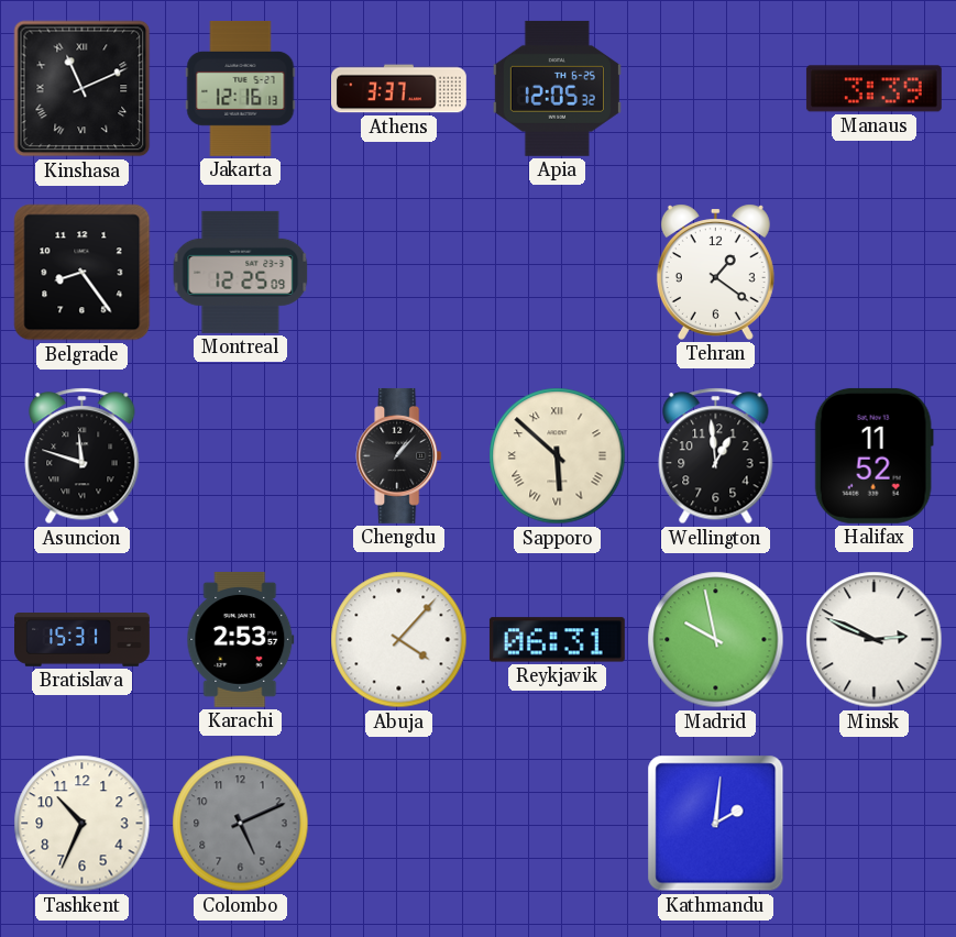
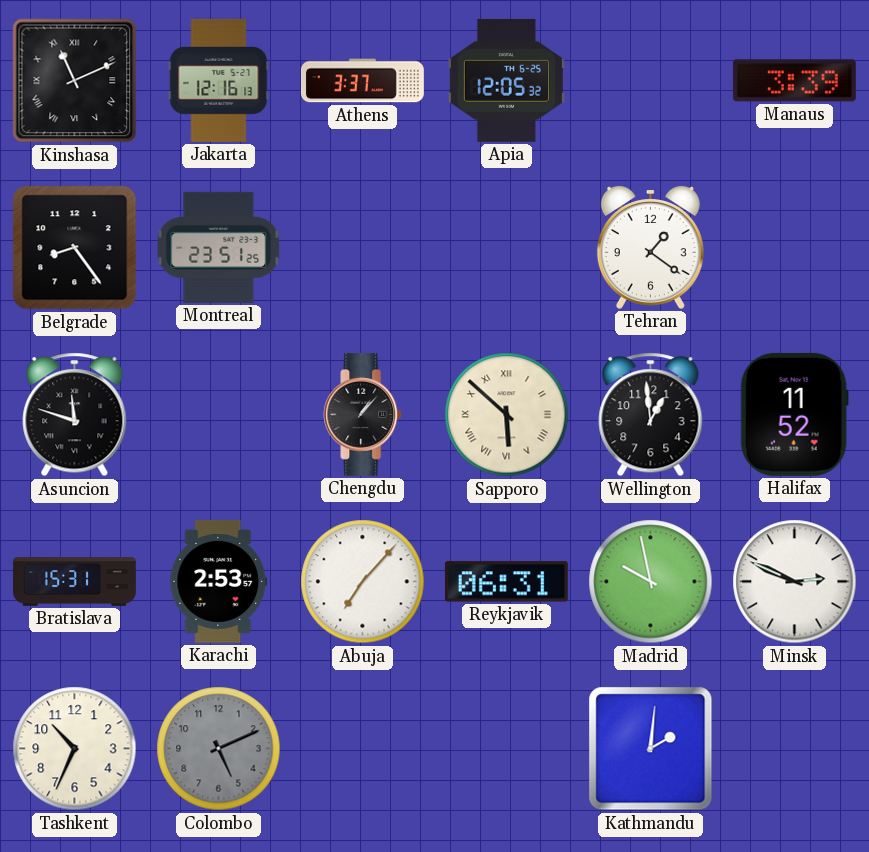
Montreal: 12:25 -> 23:51
Abuja: 4:07 -> 7:07
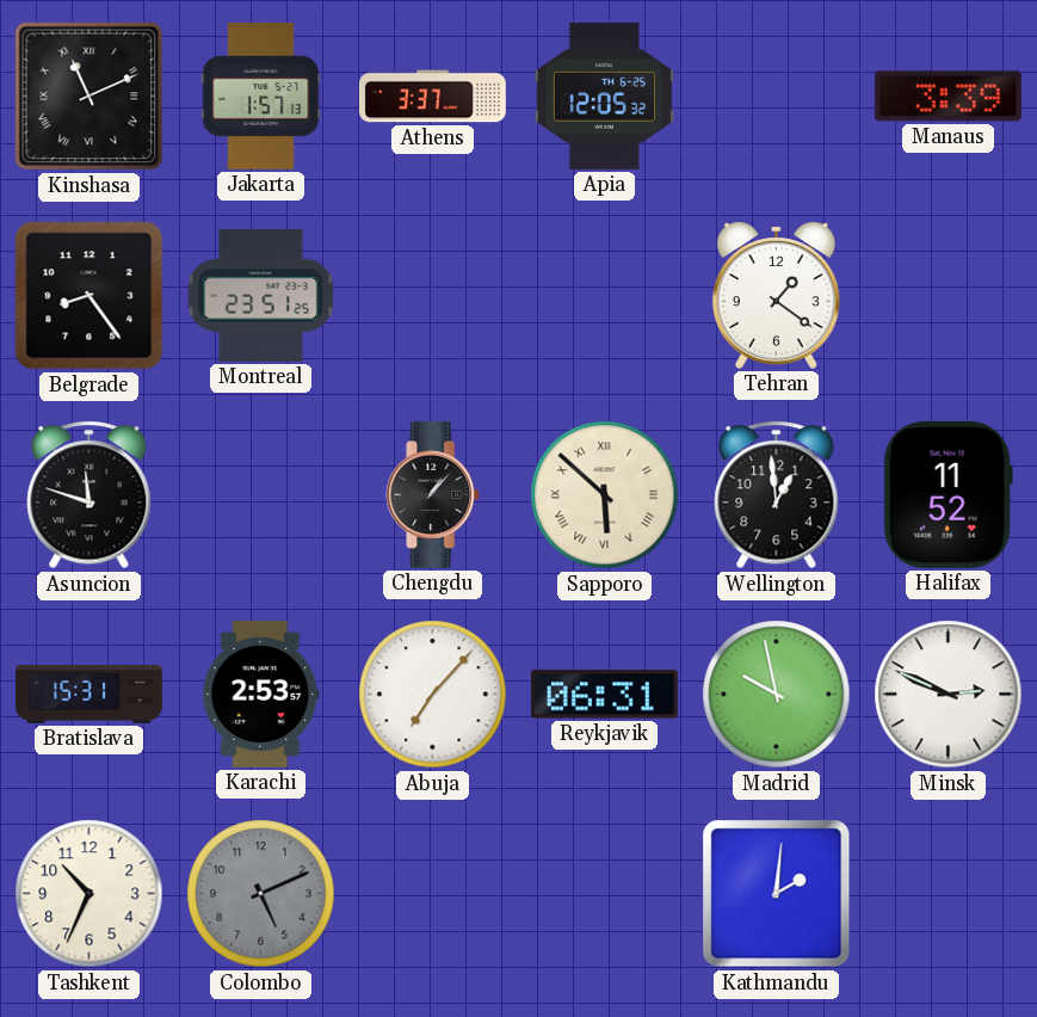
Jakarta: 12:16 -> 1:57
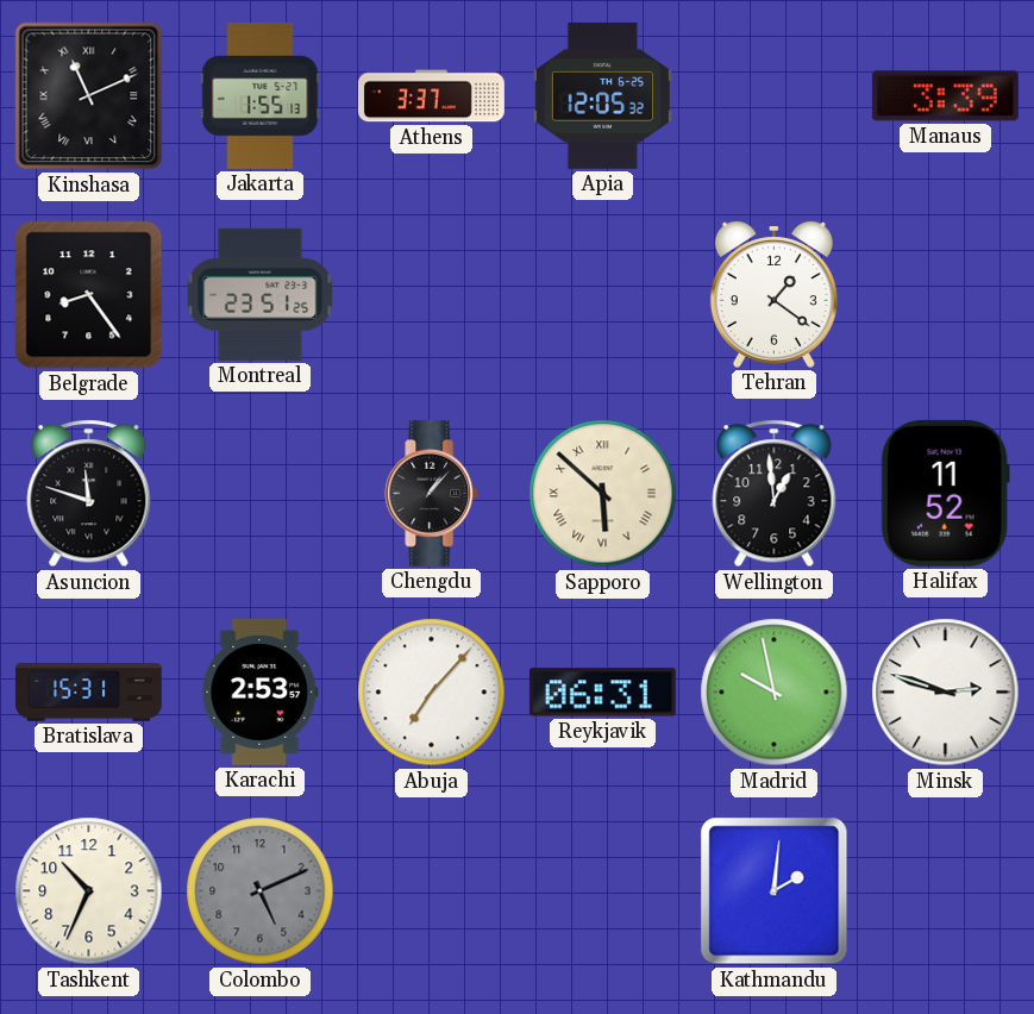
Jakarta: 1:57 -> 1:55
Minsk: 2:49 -> 2:48
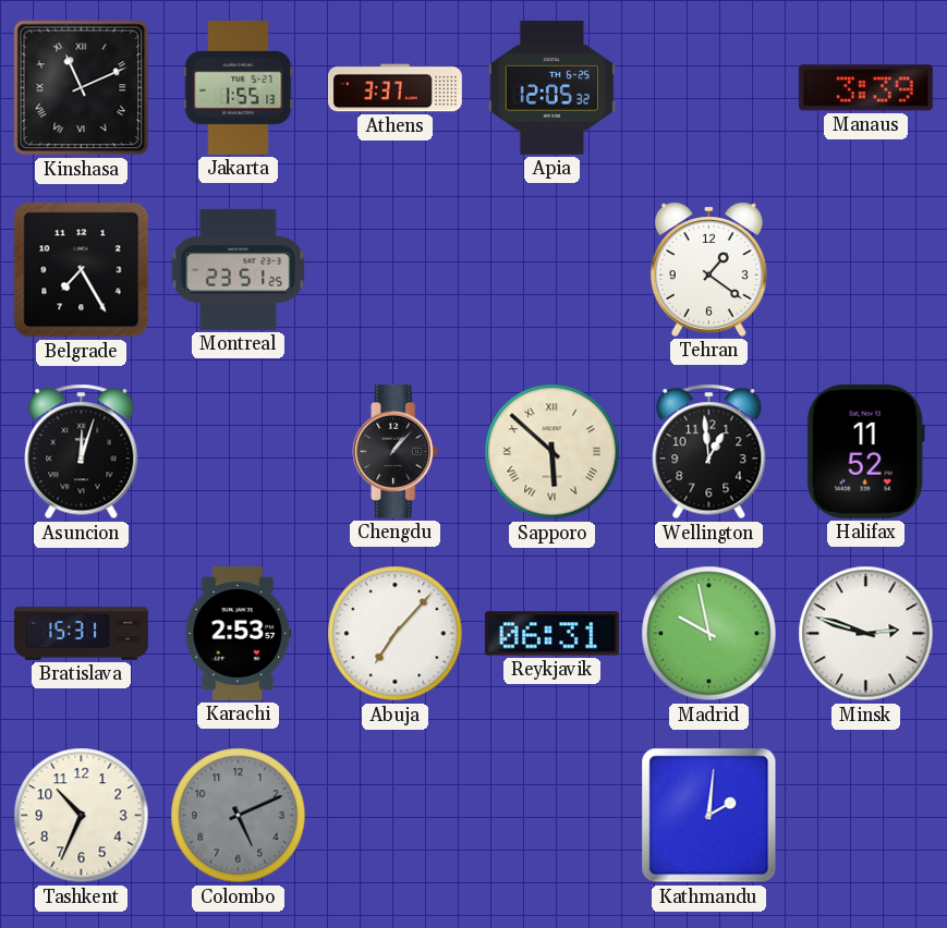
Belgrade: 8:24 -> 7:25
Asuncion: 11:48 -> 12:03
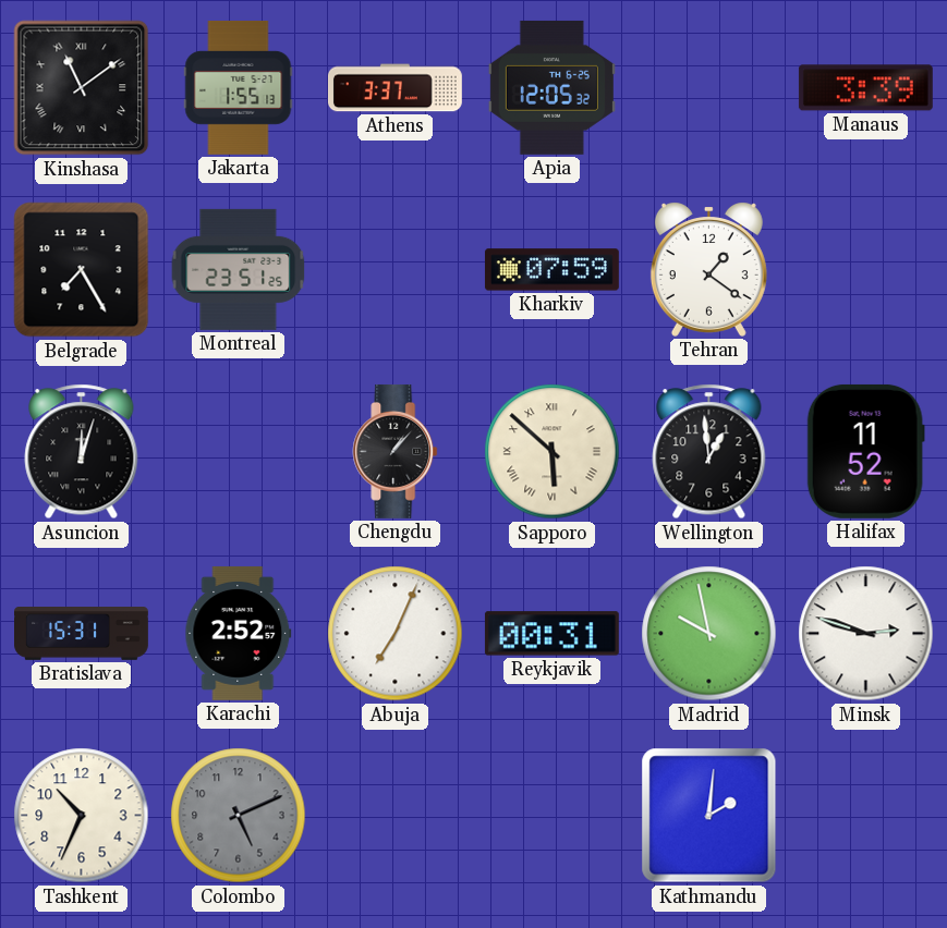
Kinshasa: 11:11 -> 11:09
Kharkiv: none -> 07:59
Karachi: 2:53 -> 2:52
Abuja: 7:07 -> 7:04
Reykjavik: 06:31 -> 00:31
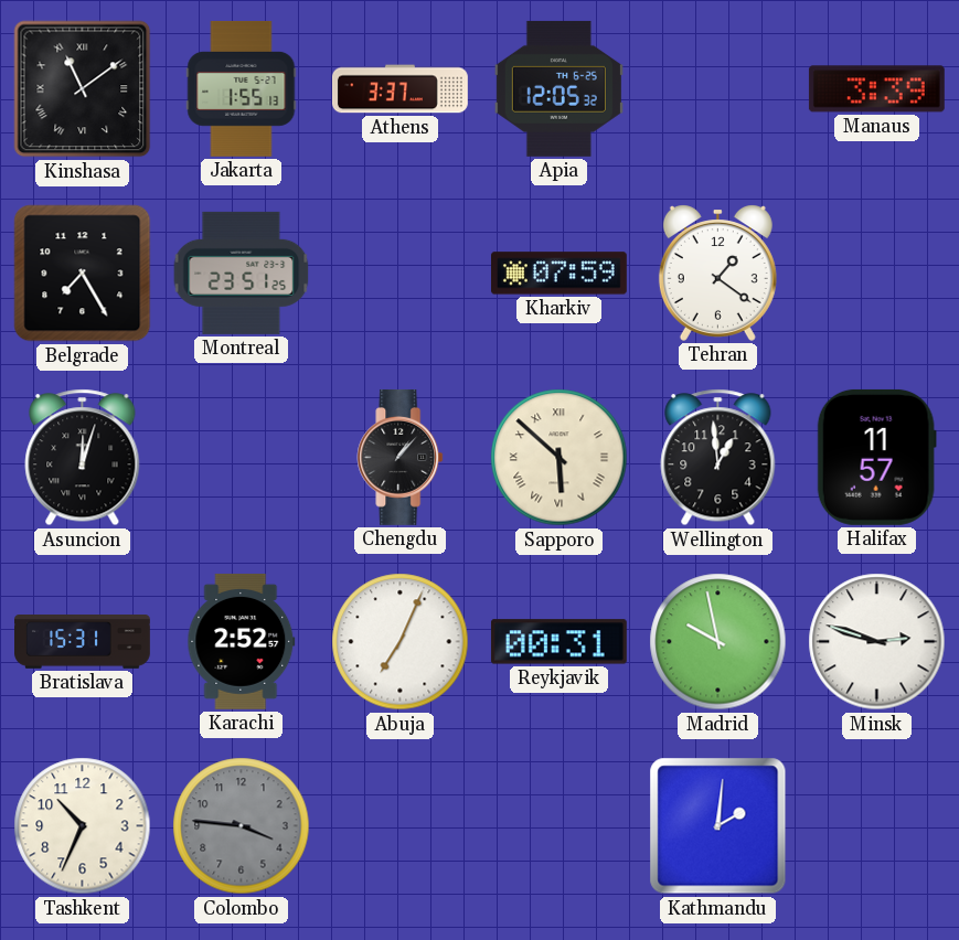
Halifax: 11:52 -> 11:57
Colombo: 5:11 -> 3:46
